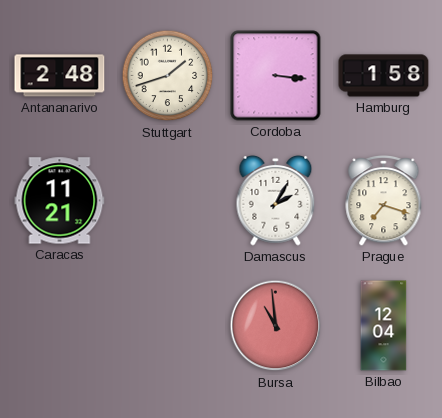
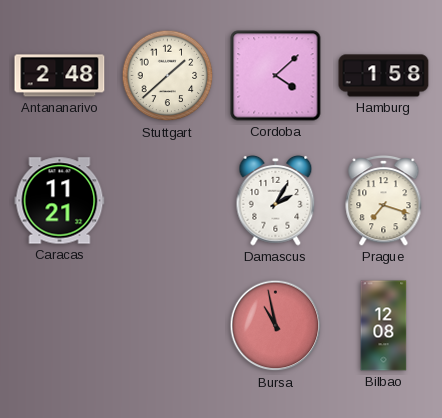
Stuttgart: 1:42 -> 1:38
Cordoba: 3:16 -> 4:08
Bursa: 10:59 -> 10:58
Bilbao: 12:04 -> 12:08
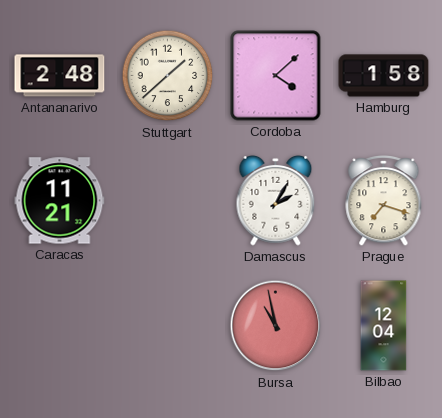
Bilbao: 12:08 -> 12:04
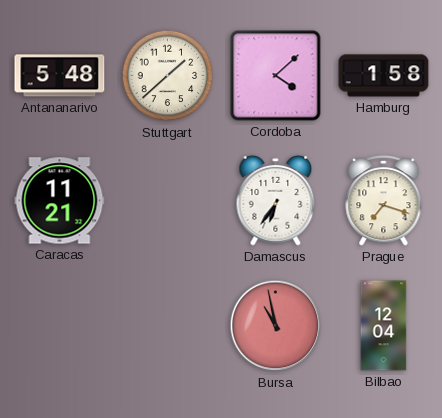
Antananarivo: 2:48 -> 5:48
Damascus: 2:05 -> 6:36
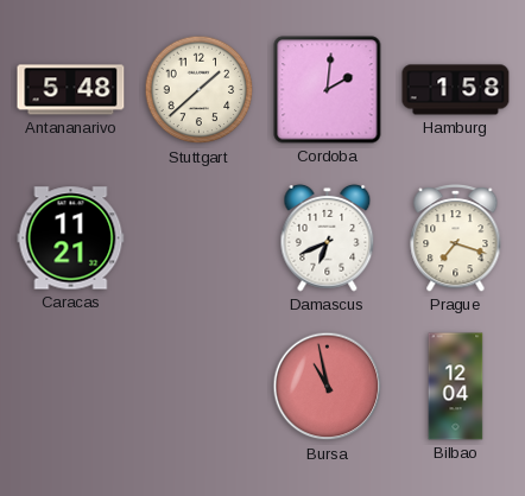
Cordoba: 4:08 -> 2:01
Damascus: 6:36 -> 6:41
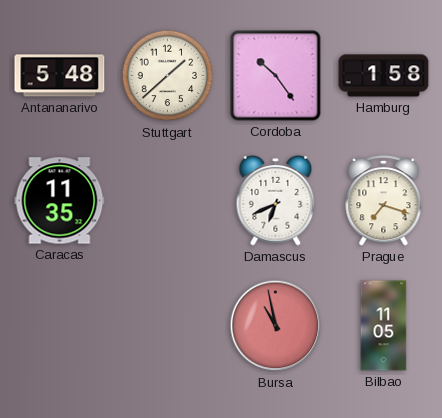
Cordoba: 2:01 -> 10:24
Caracas: 11:21 -> 11:35
Bilbao: 12:04 -> 11:05
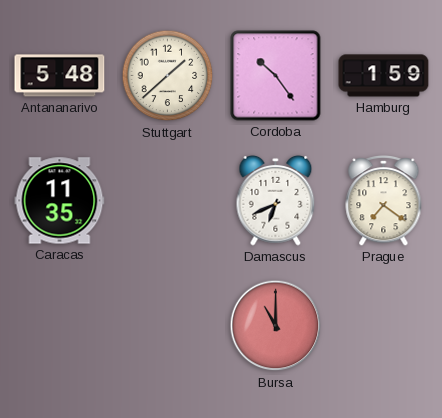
Hamburg: 1:58 -> 1:59
Prague: 7:18 -> 7:21
Bursa: 10:58 -> 11:00
Bilbao: 11:05 -> none
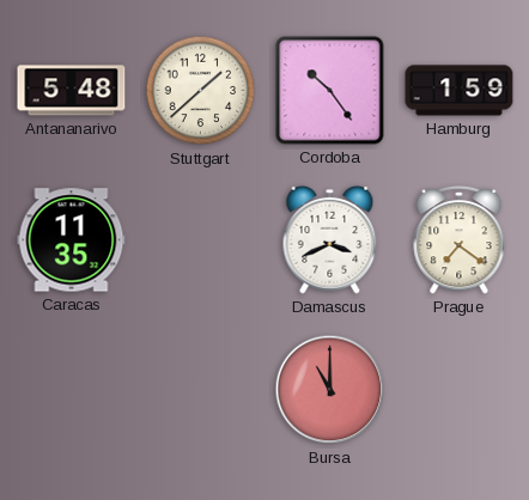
Damascus: 6:41 -> 3:41
